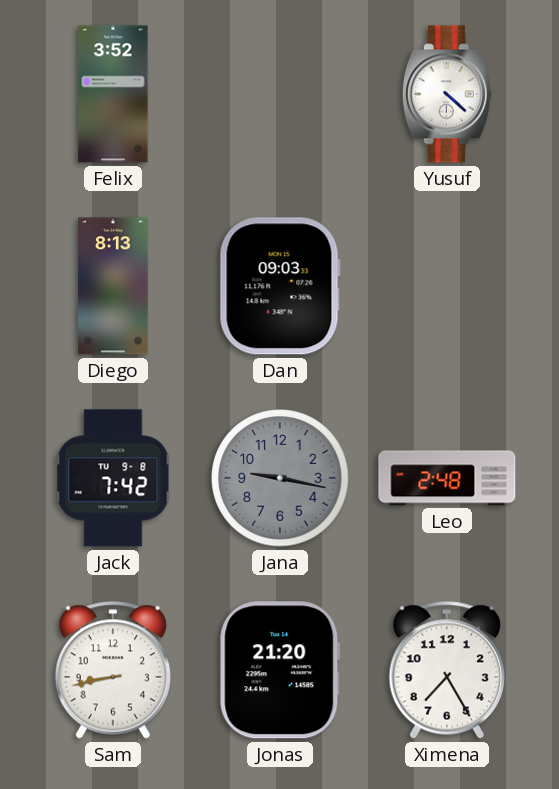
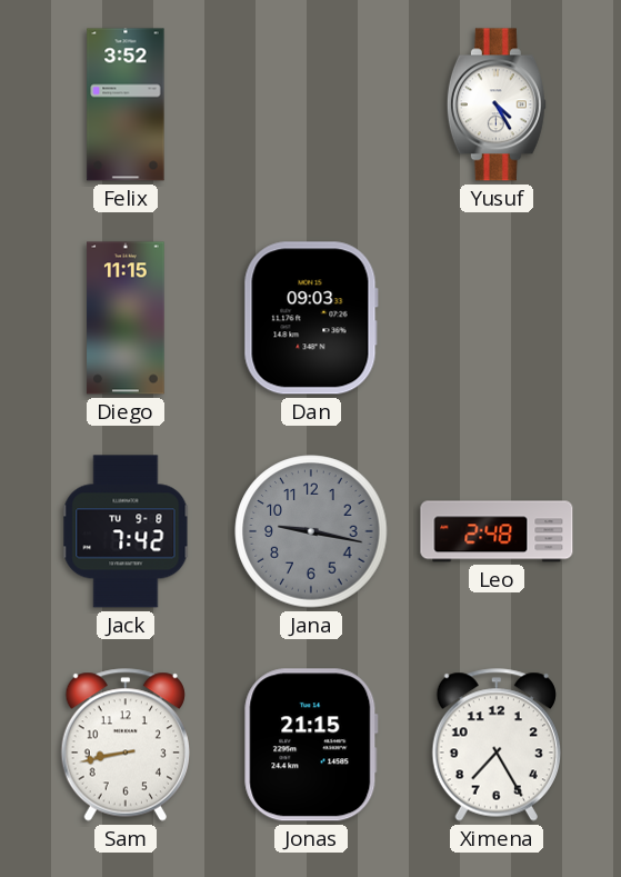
Yusuf: 4:22 -> 4:25
Diego: 8:13 -> 11:15
Jonas: 21:20 -> 21:15
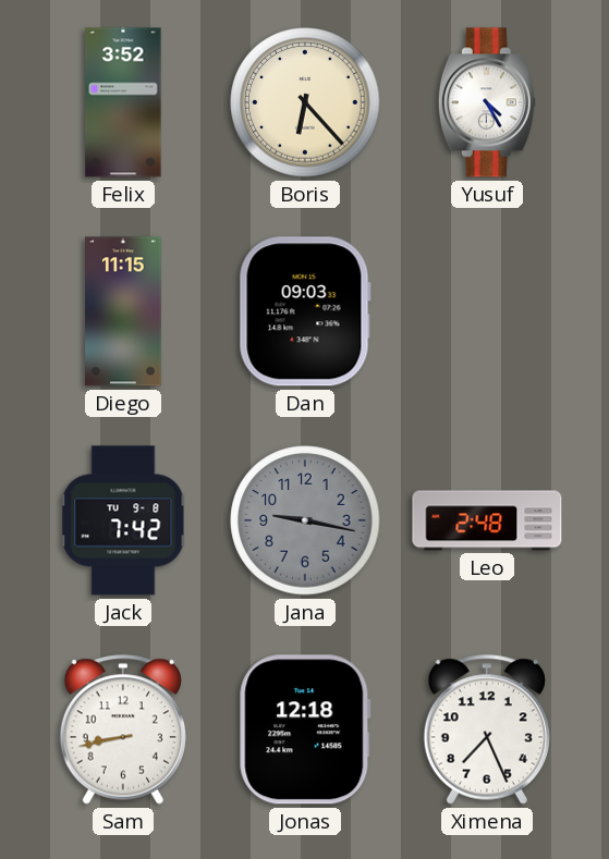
Boris: none -> 6:23
Jonas: 21:15 -> 12:18
Ximena: 7:25 -> 7:26
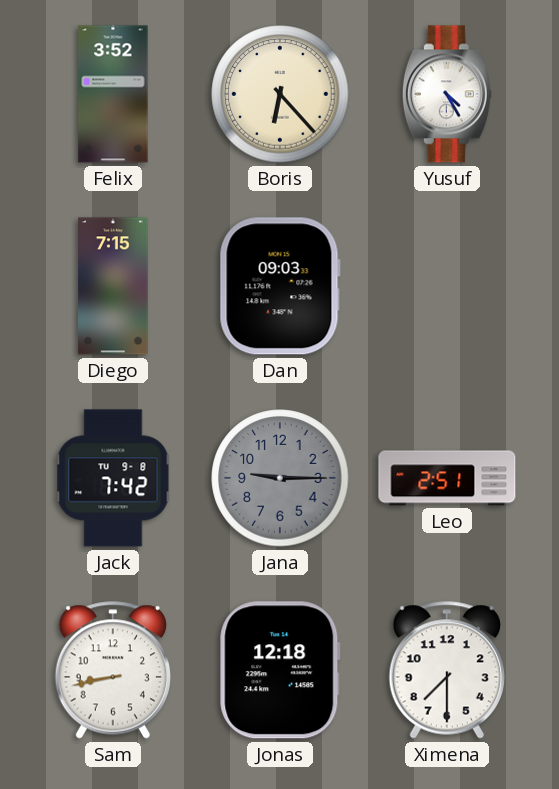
Diego: 11:15 -> 7:15
Jana: 9:17 -> 9:15
Leo: 2:48 -> 2:51
Ximena: 7:26 -> 7:30
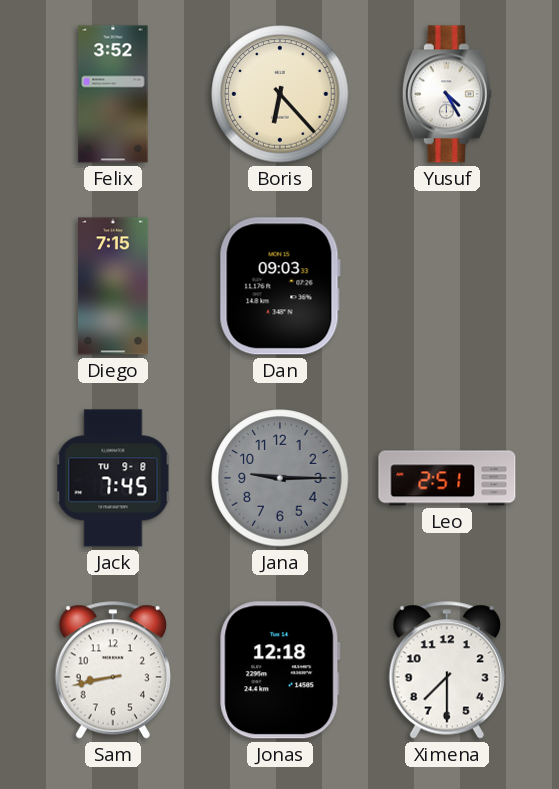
Jack: 7:42 -> 7:45
